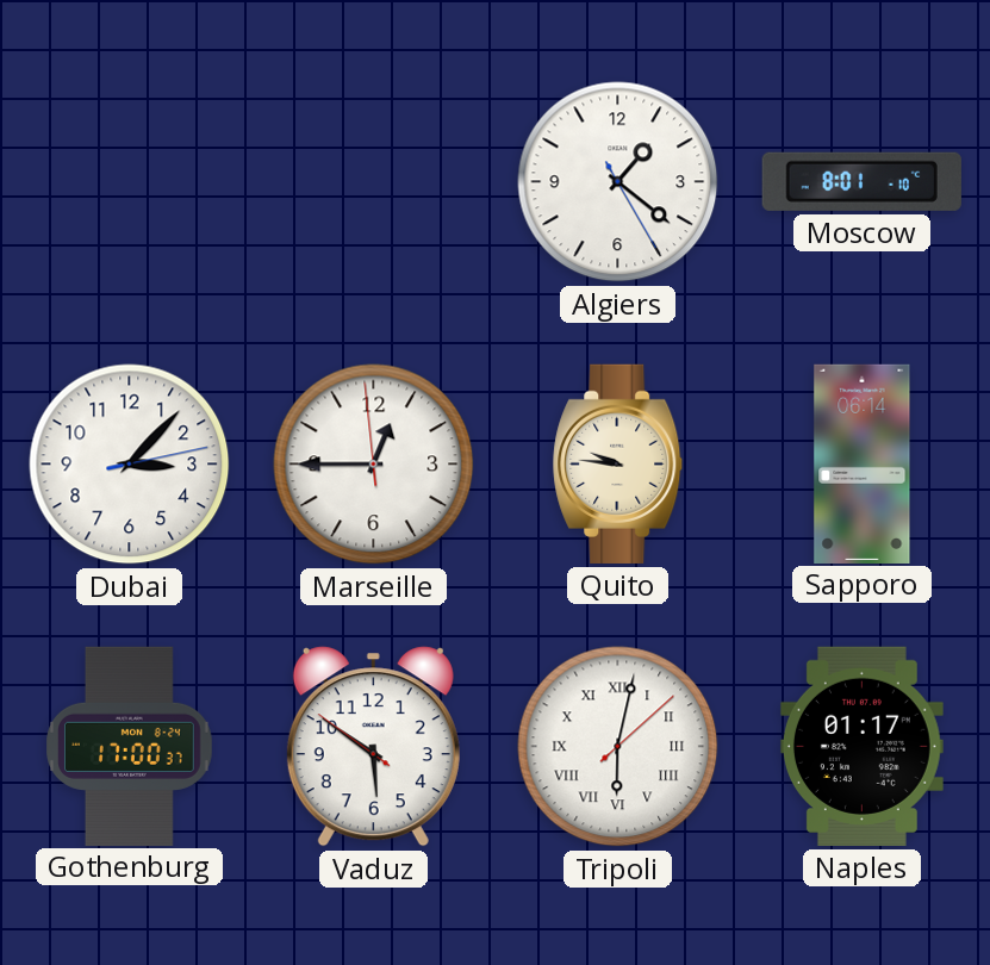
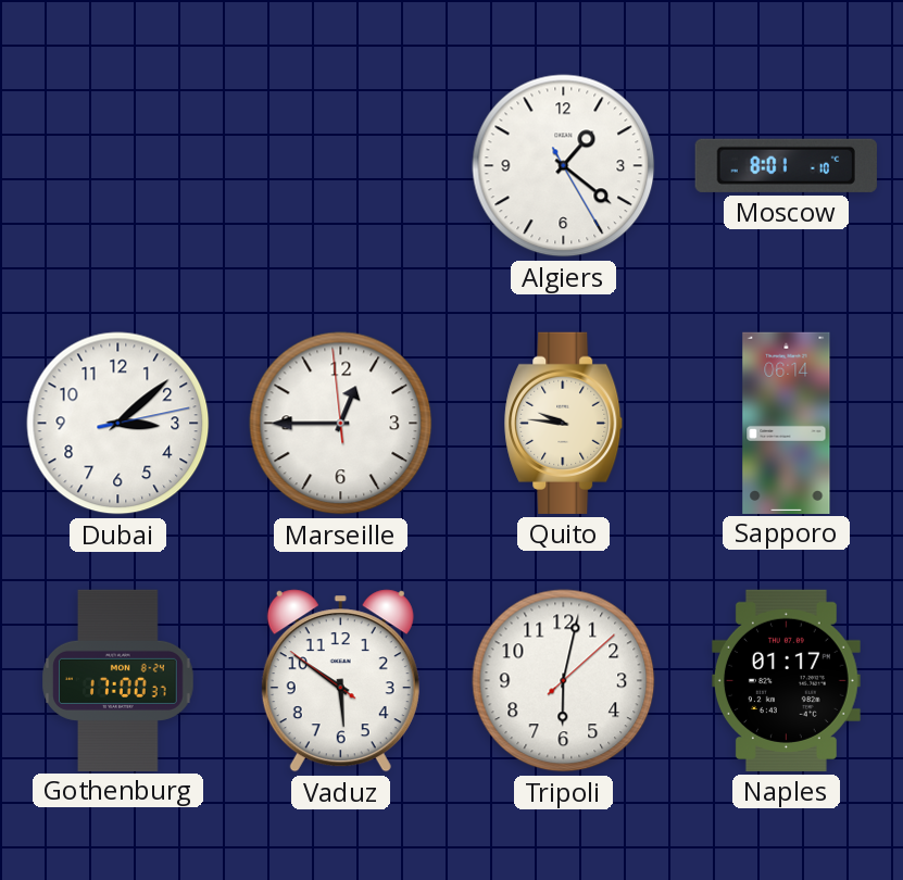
Dubai: 3:07 -> 3:08
Tripoli numerals: Roman -> Arabic
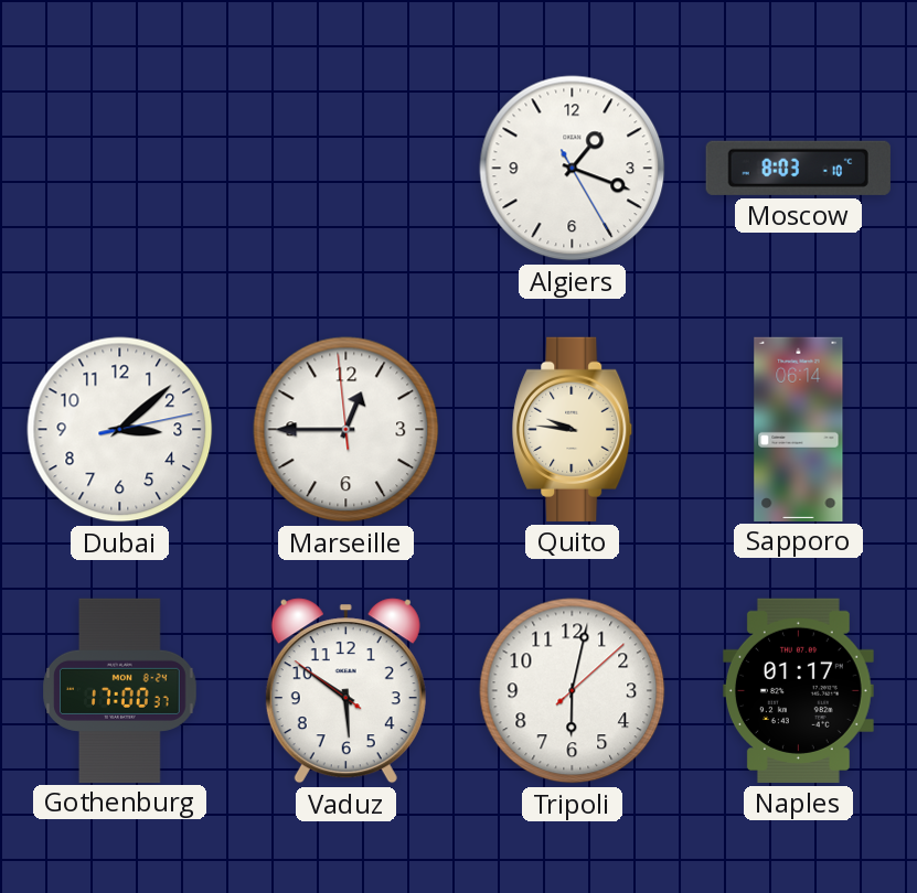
Algiers: 1:21 -> 1:18
Moscow: 8:01 -> 8:03
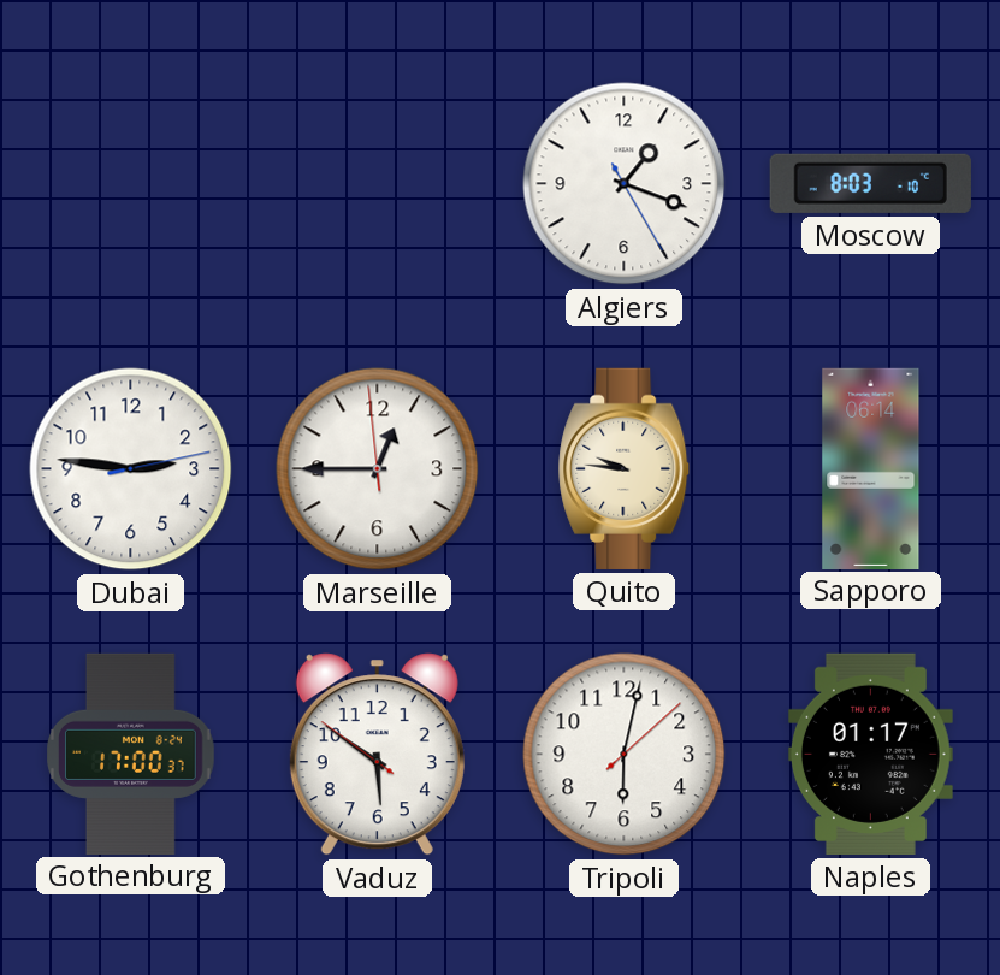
Dubai: 3:08 -> 2:46
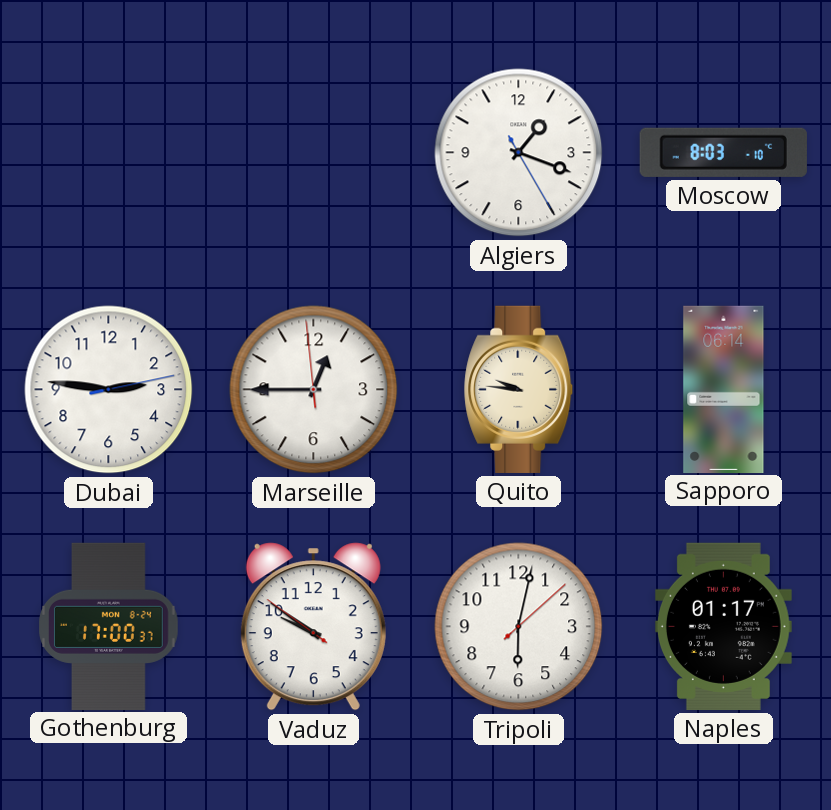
Vaduz: 5:50 -> 9:50
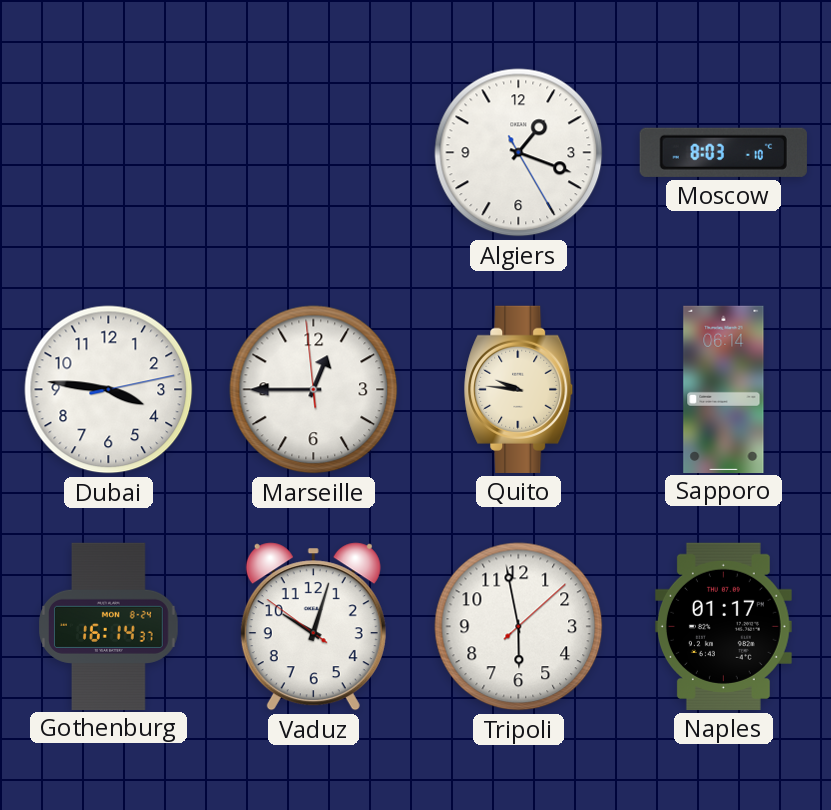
Dubai: 2:46 -> 3:46
Gothenburg: 17:00 -> 16:14
Vaduz: 9:50 -> 10:02
Tripoli: 6:02 -> 5:58
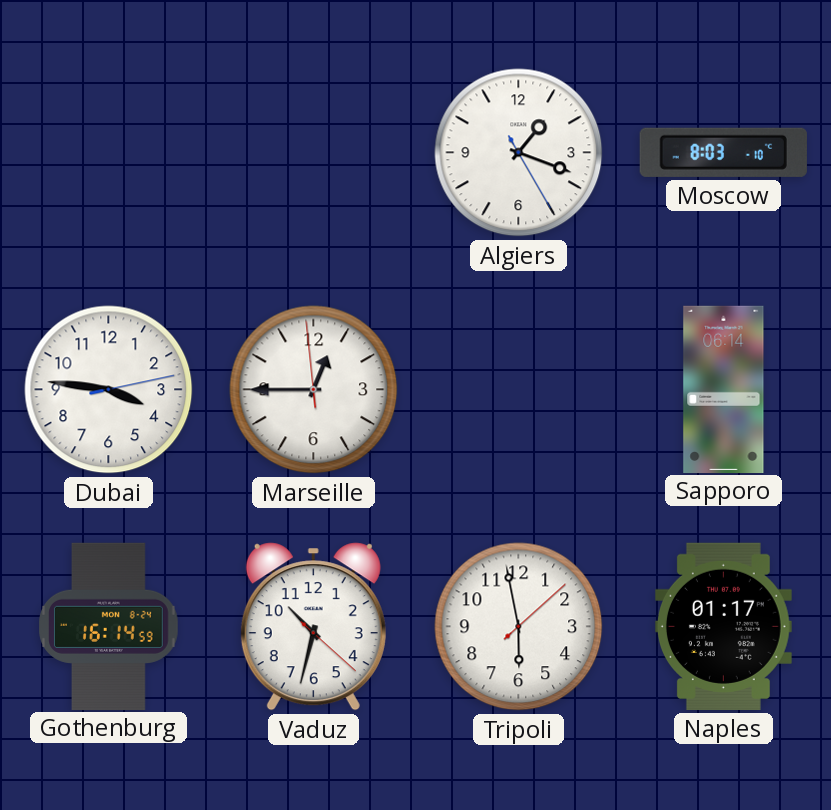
Quito: 9:46 -> none
Gothenburg: 16:14:37 -> 16:14:59
Vaduz: 10:02 -> 10:32
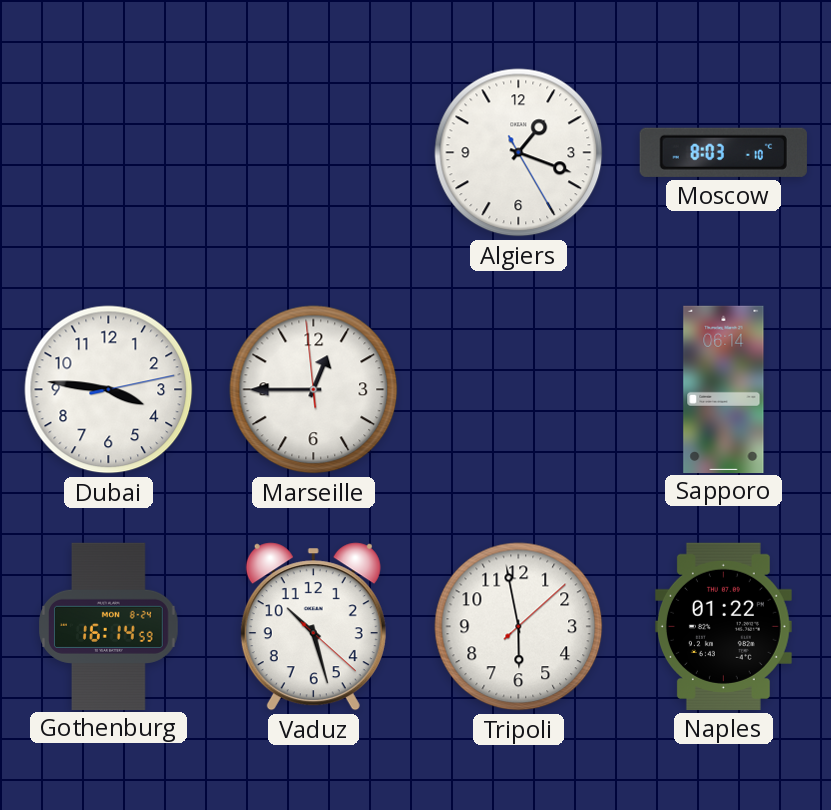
Vaduz: 10:32 -> 10:27
Naples: 01:17 -> 01:22
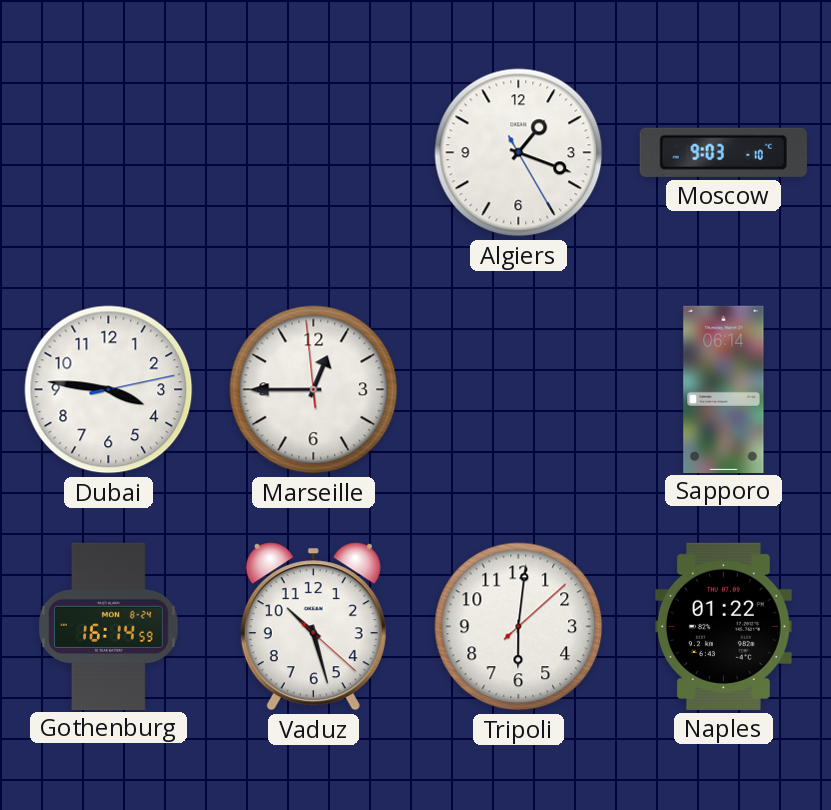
Moscow: 8:03 -> 9:03
Tripoli: 5:58 -> 6:01
